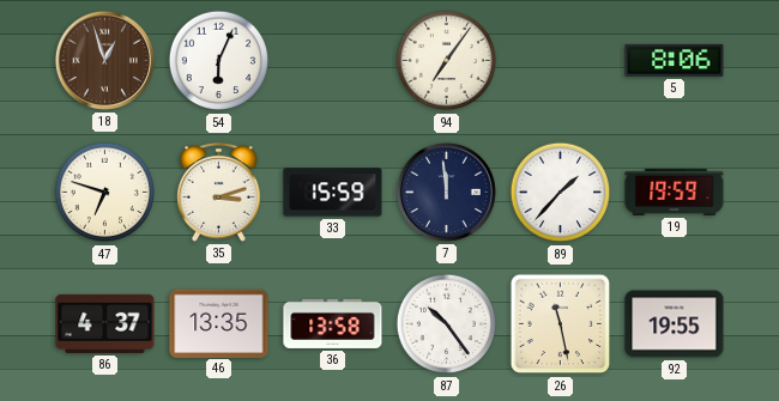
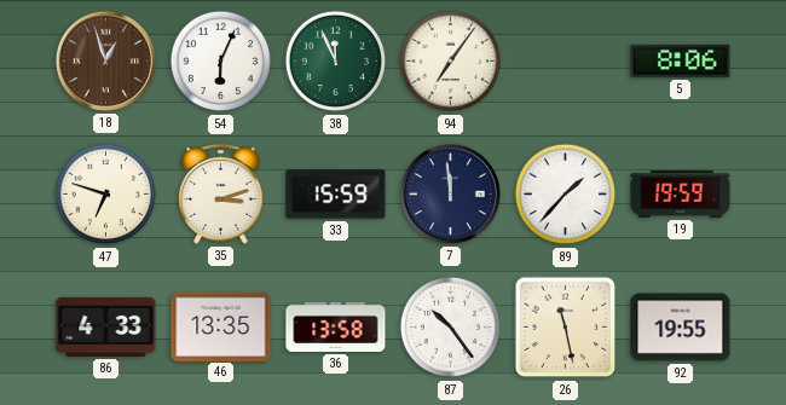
38: none -> 11:56
86: 4:37 -> 4:33
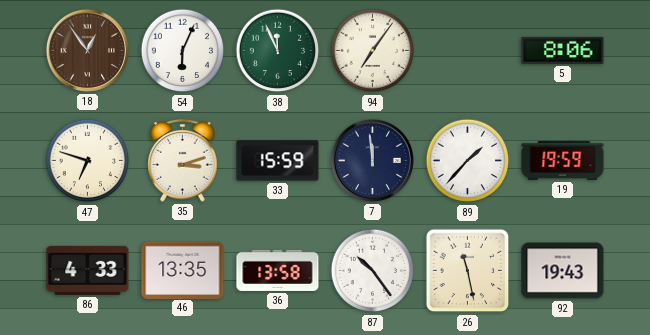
18: 12:57 -> 12:54
92: 19:55 -> 19:43
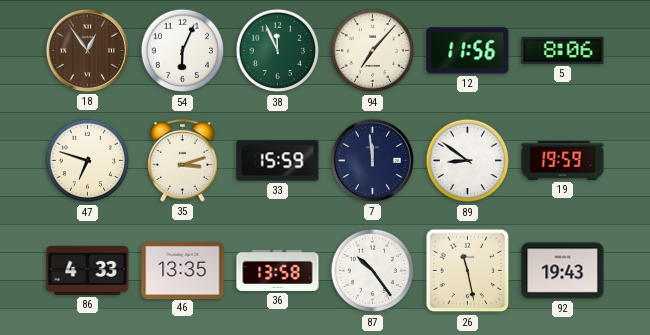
94: 7:06 -> 7:07
12: none -> 11:56
89: 1:37 -> 8:51
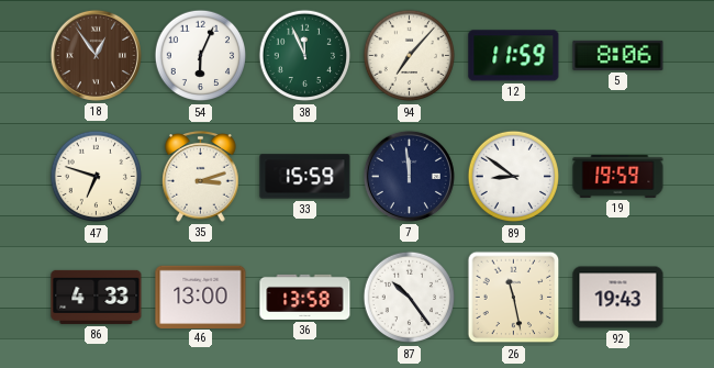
12: 11:56 -> 11:59
46: 13:35 -> 13:00
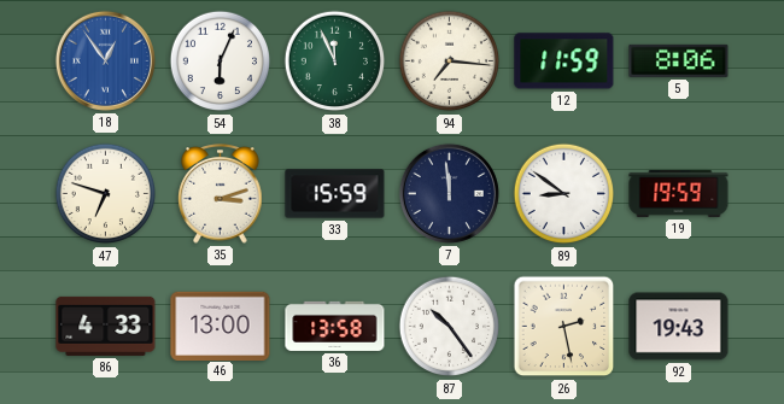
18 dial: brown -> blue
94: 7:07 -> 7:16
26: 11:28 -> 2:28
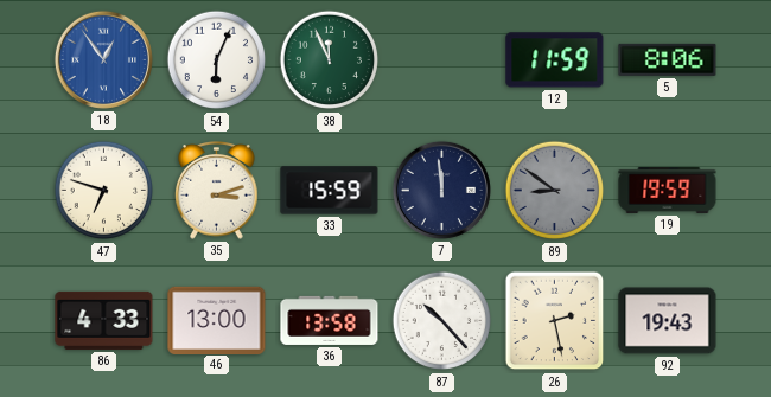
94: 7:16 -> none
89 dial: white -> grey
87: 10:24 -> 10:23
